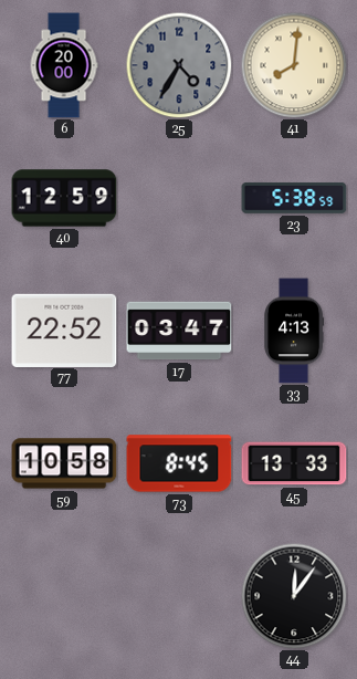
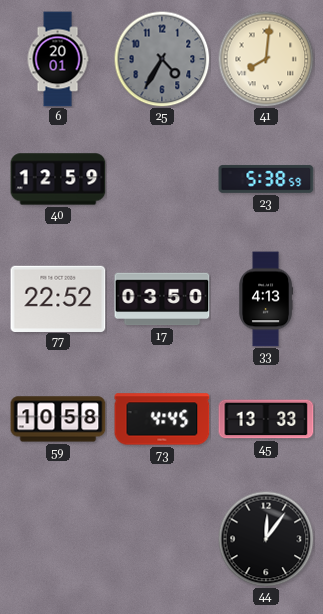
6: 20:00 -> 20:01
17: 03:47 -> 03:50
73: 8:45 -> 4:45
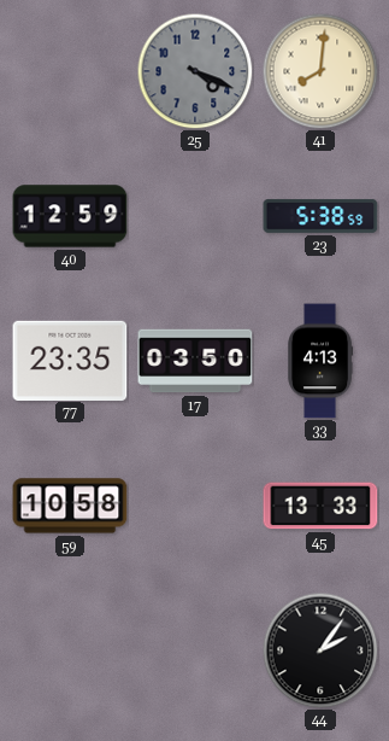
6: 20:01 -> none
25: 4:35 -> 4:19
77: 22:52 -> 23:35
73: 4:45 -> none
44: 12:06 -> 2:06
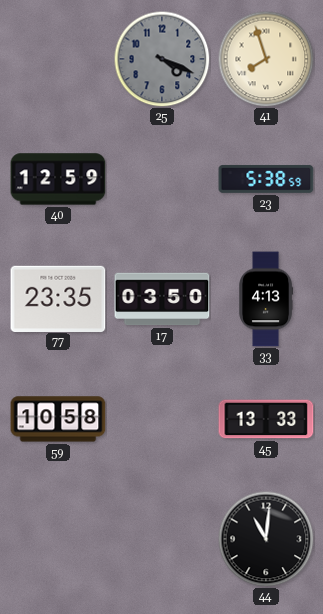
41: 8:01 -> 7:57
44: 2:06 -> 11:01
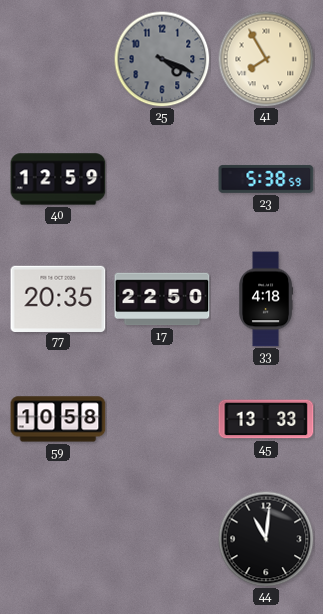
41: 7:57 -> 7:55
77: 23:35 -> 20:35
17: 03:50 -> 22:50
33: 4:13 -> 4:18
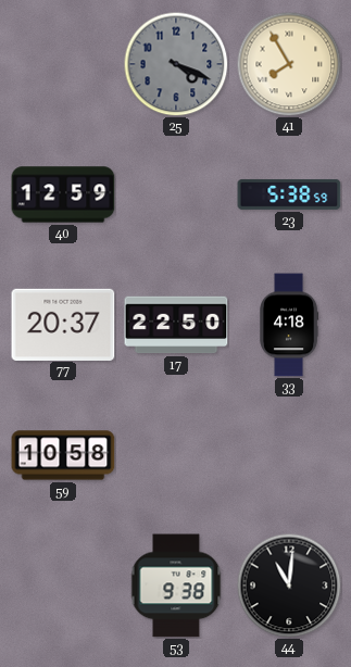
77: 20:35 -> 20:37
45: 13:33 -> none
53: none -> 9:38
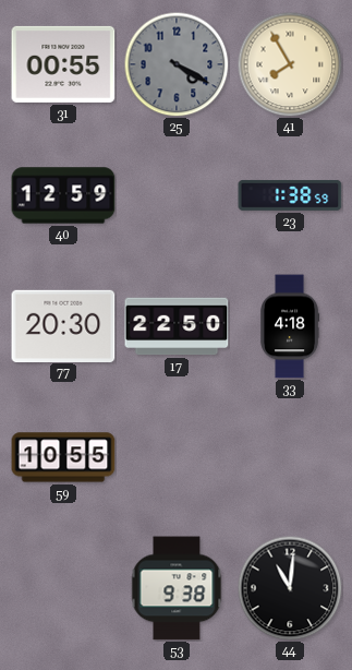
31: none -> 00:55
25: 4:19 -> 4:20
23: 5:38 -> 1:38
77: 20:37 -> 20:30
59: 10:58 -> 10:55
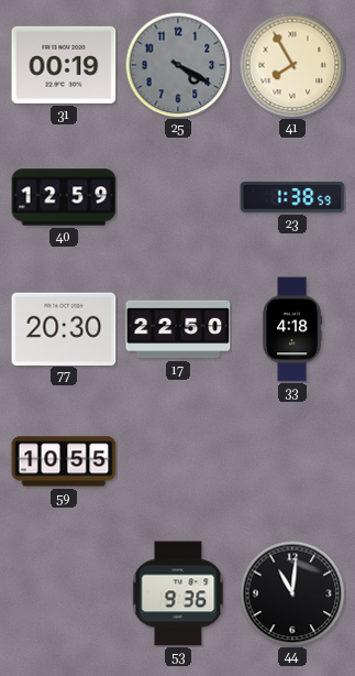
31: 00:55 -> 00:19
53: 9:38 -> 9:36
